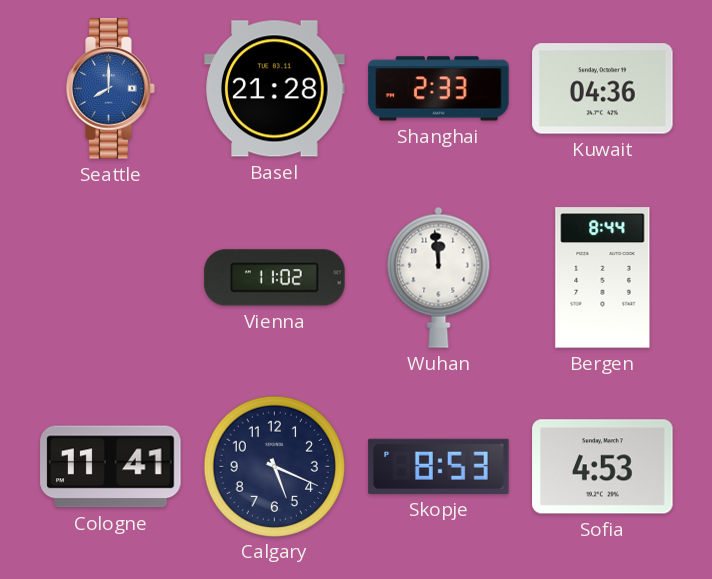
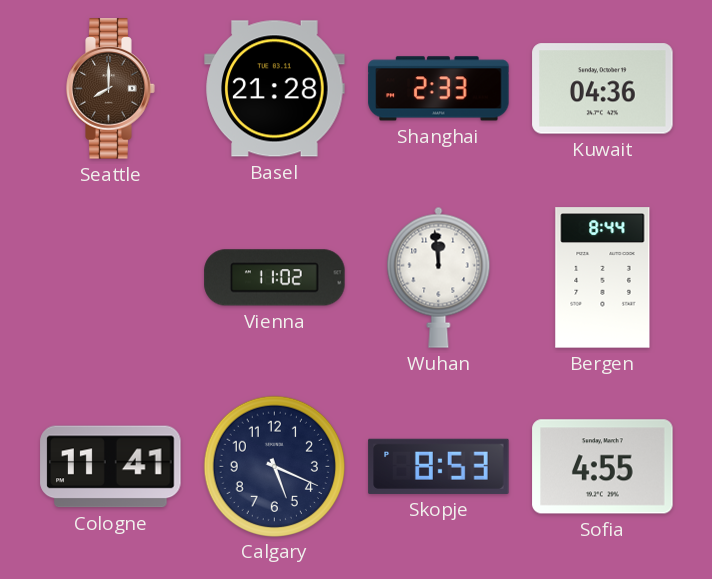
Seattle dial: blue -> brown
Sofia: 4:53 -> 4:55
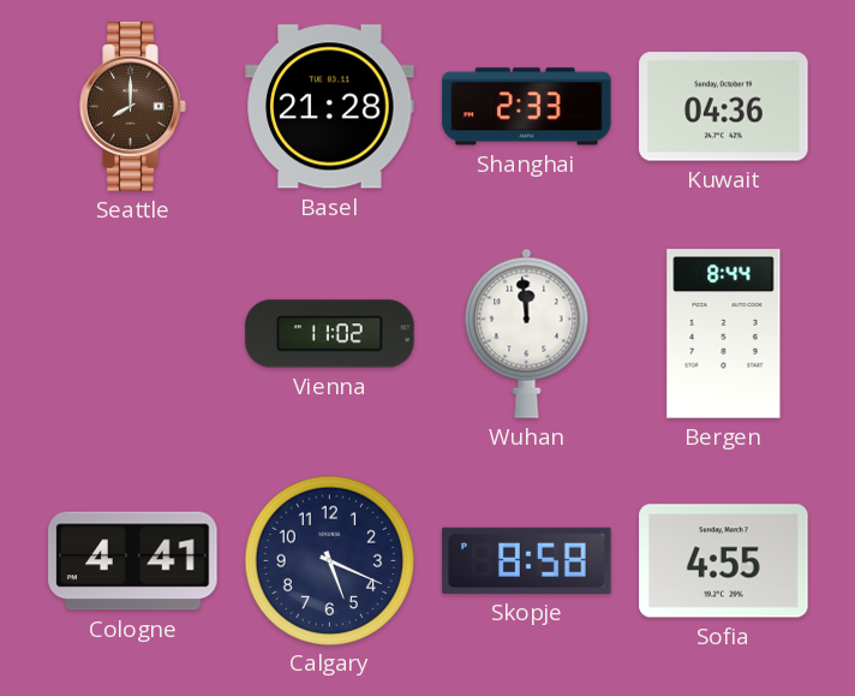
Cologne: 11:41 -> 4:41
Skopje: 8:53 -> 8:58
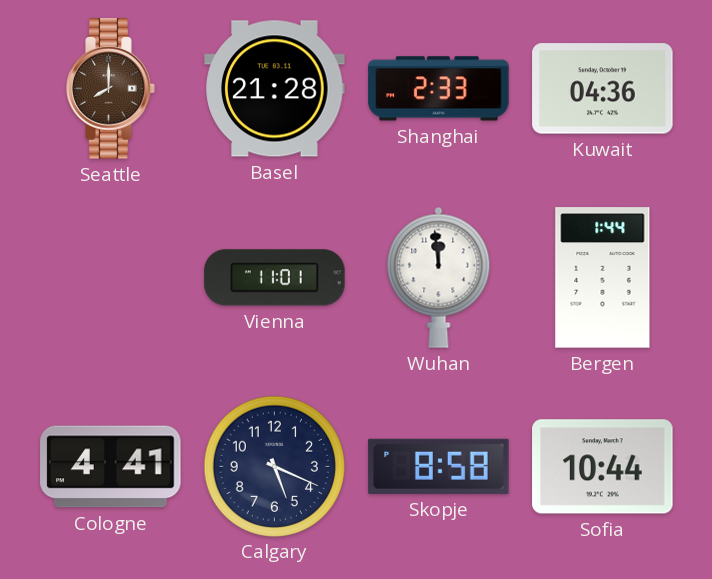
Vienna: 11:02 -> 11:01
Bergen: 8:44 -> 1:44
Sofia: 4:55 -> 10:44
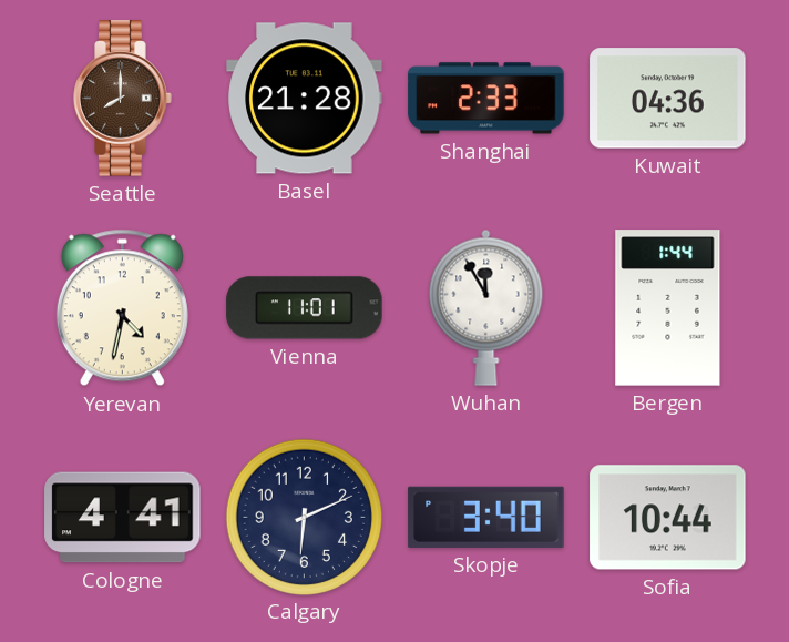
Yerevan: none -> 4:32
Wuhan: 11:59 -> 11:55
Calgary: 5:19 -> 6:11
Skopje: 8:58 -> 3:40
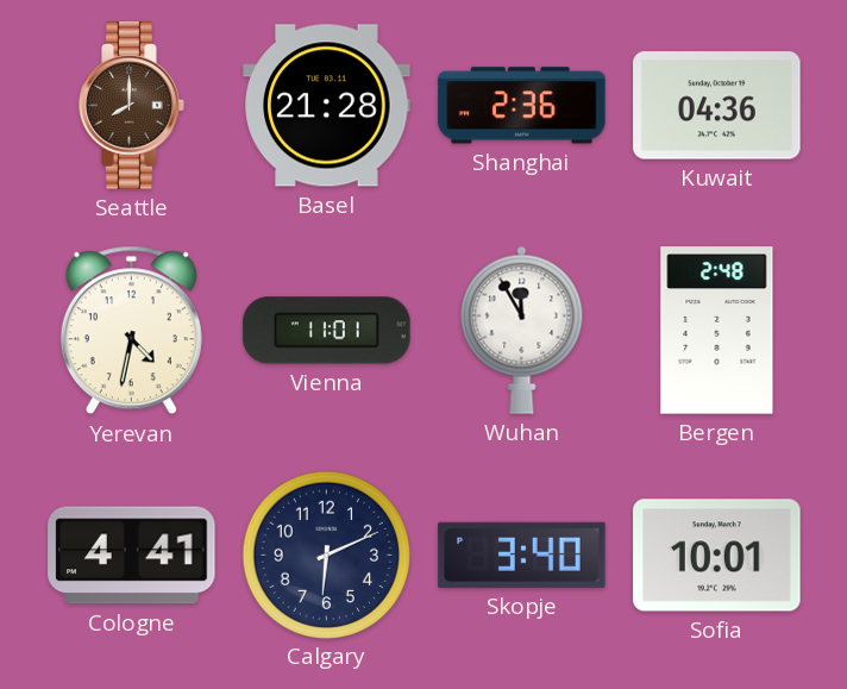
Shanghai: 2:33 -> 2:36
Bergen: 1:44 -> 2:48
Sofia: 10:44 -> 10:01
